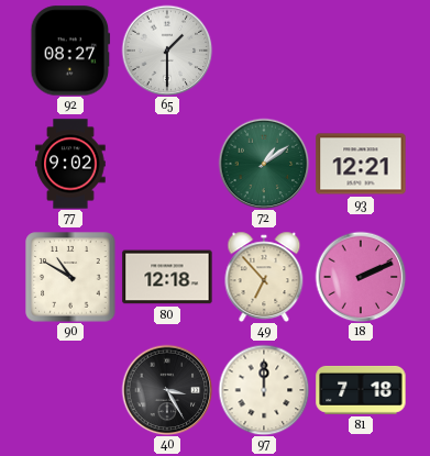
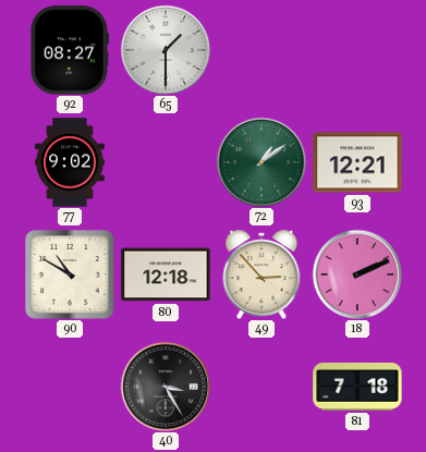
49: 6:53 -> 2:53
97: 12:00 -> none
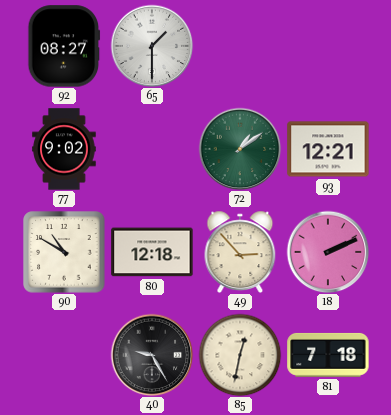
40: 3:25 -> 9:25
85: none -> 12:32
